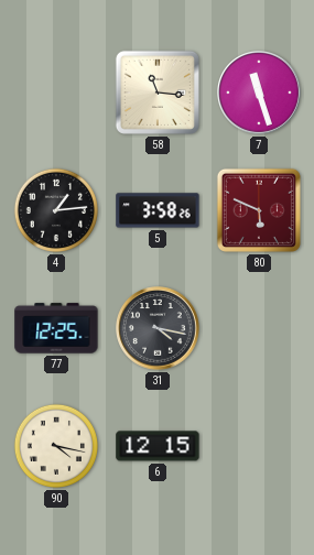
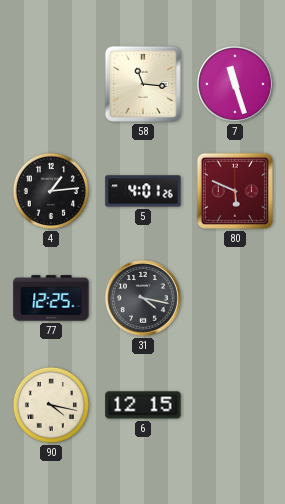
5: 3:58 -> 4:01
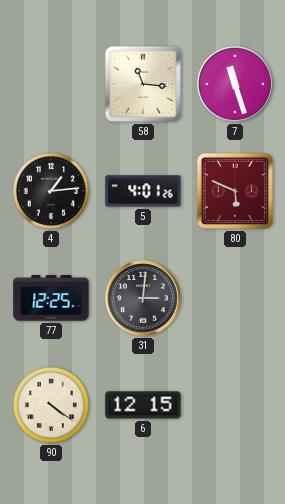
31: 4:17 -> 3:01
90: 4:17 -> 4:21
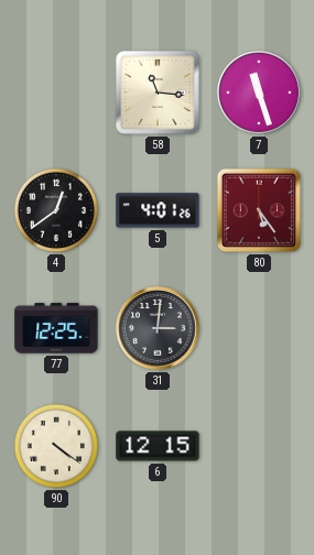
4: 1:14 -> 12:39
80: 5:49 -> 5:24
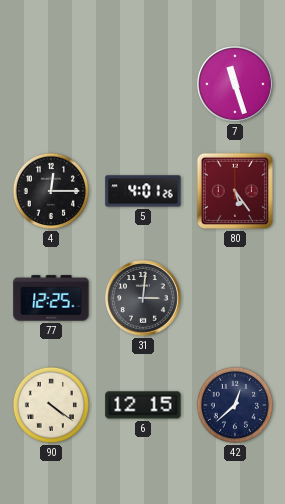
58: 11:16 -> none
4: 12:39 -> 12:15
42: none -> 12:38
